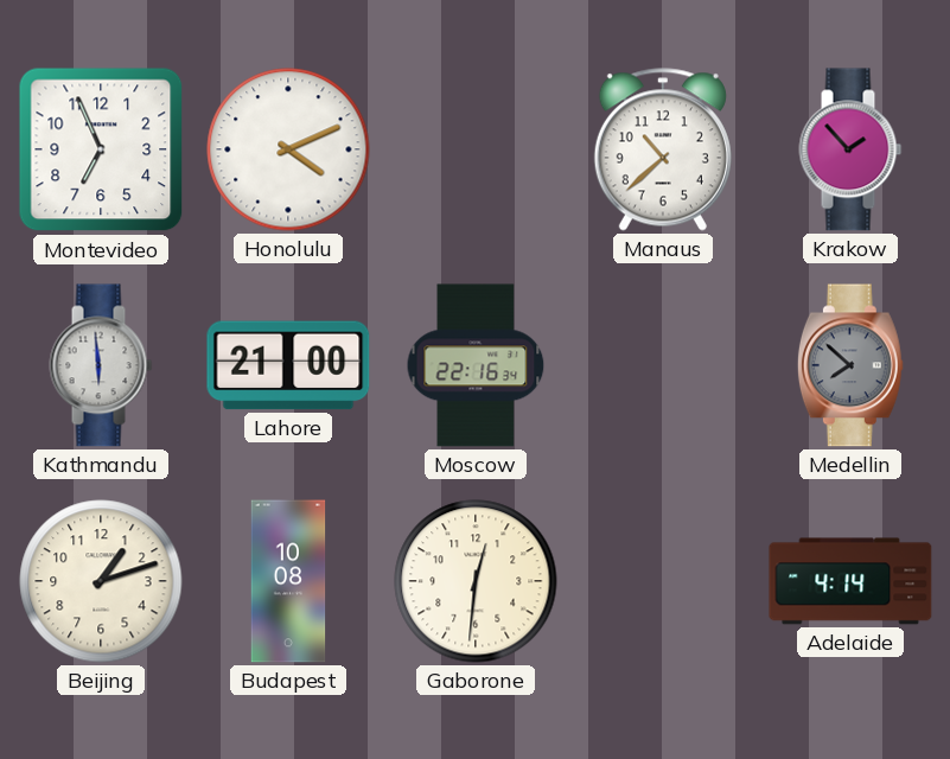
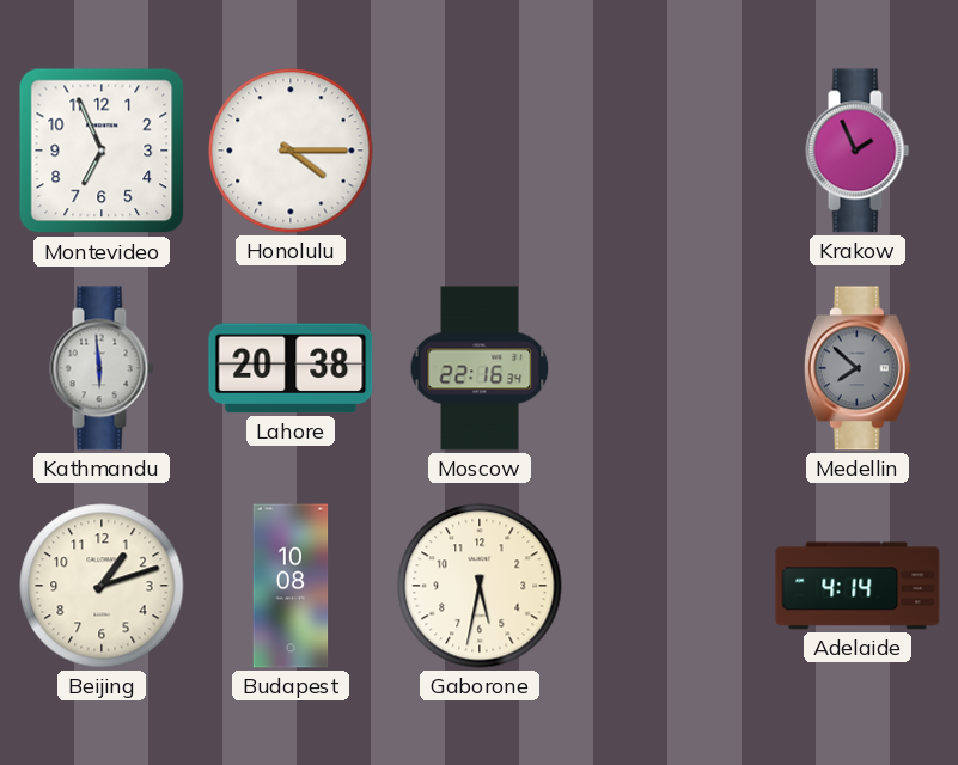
Honolulu: 4:11 -> 4:15
Manaus: 10:38 -> none
Krakow: 1:53 -> 1:56
Lahore: 21:00 -> 20:38
Gaborone: 12:31 -> 5:32
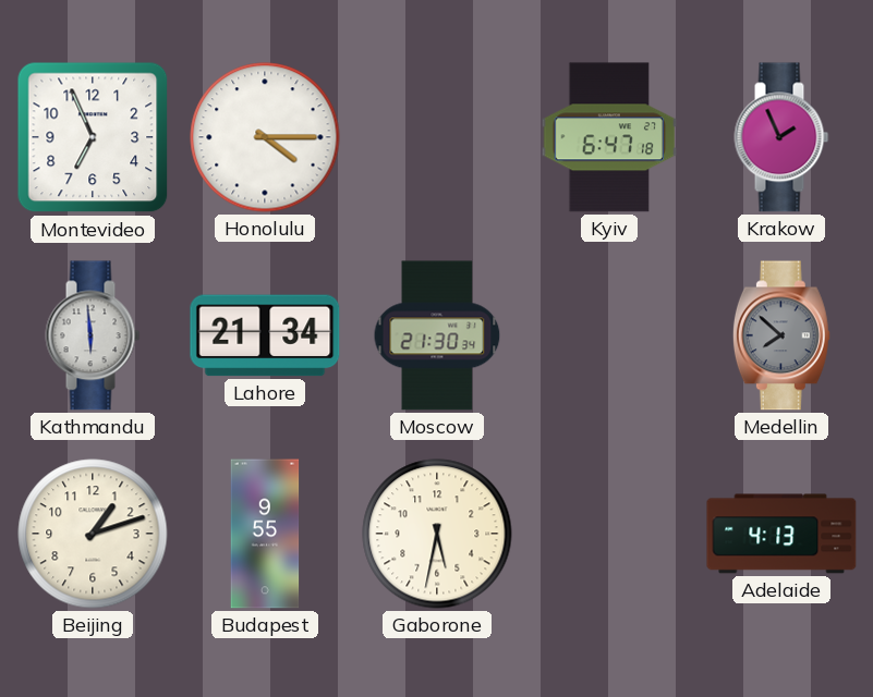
Kyiv: none -> 6:47
Lahore: 20:38 -> 21:34
Moscow: 22:16 -> 21:30
Budapest: 10:08 -> 9:55
Adelaide: 4:14 -> 4:13
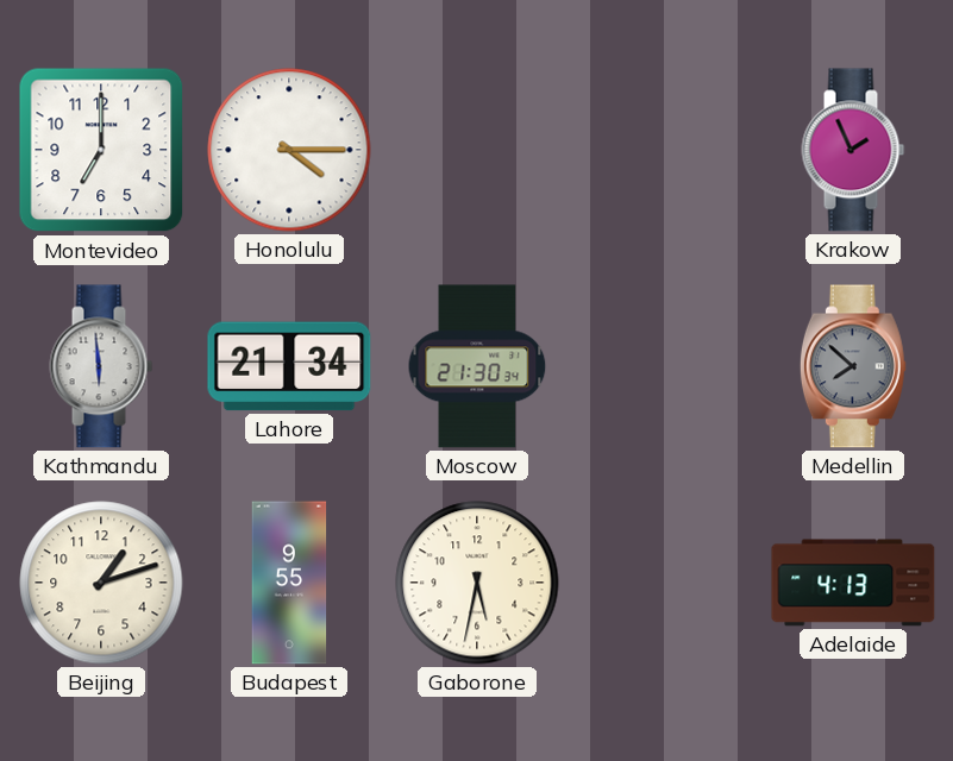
Montevideo: 6:56 -> 7:00
Kyiv: 6:47 -> none
